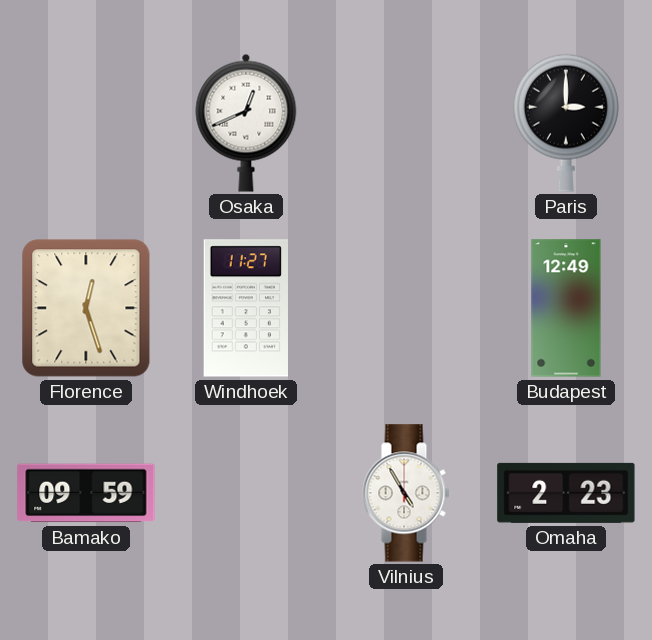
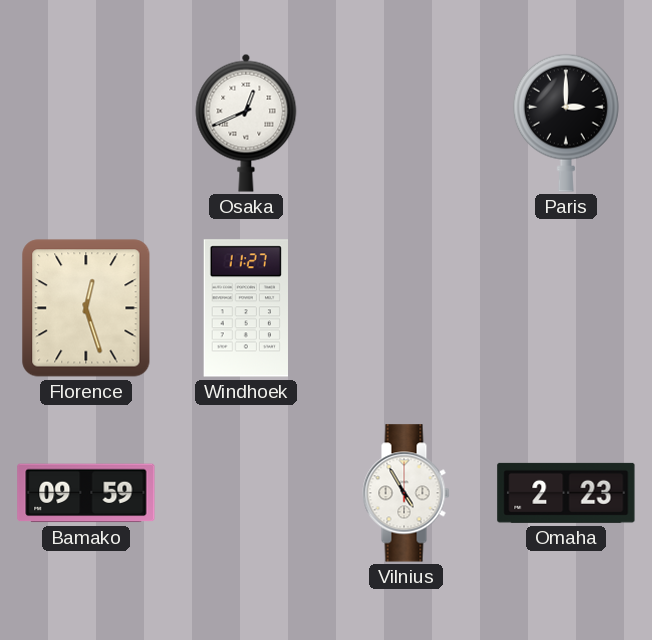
Budapest: 12:49 -> none
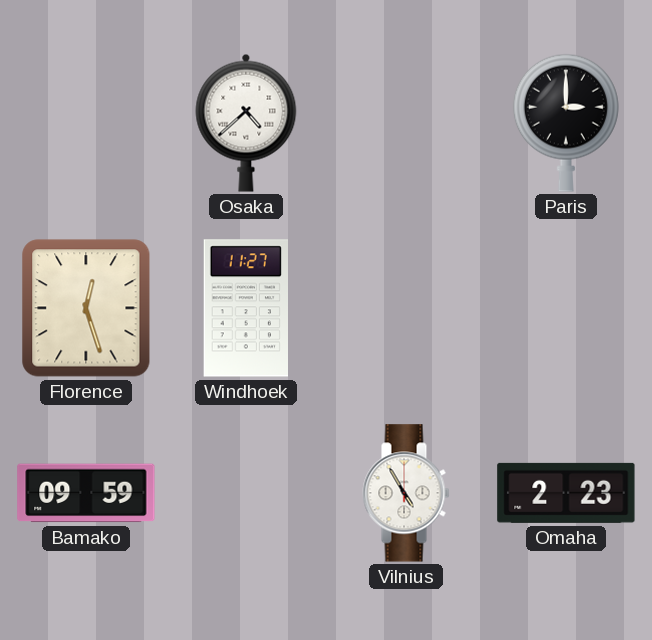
Osaka: 12:41 -> 4:38
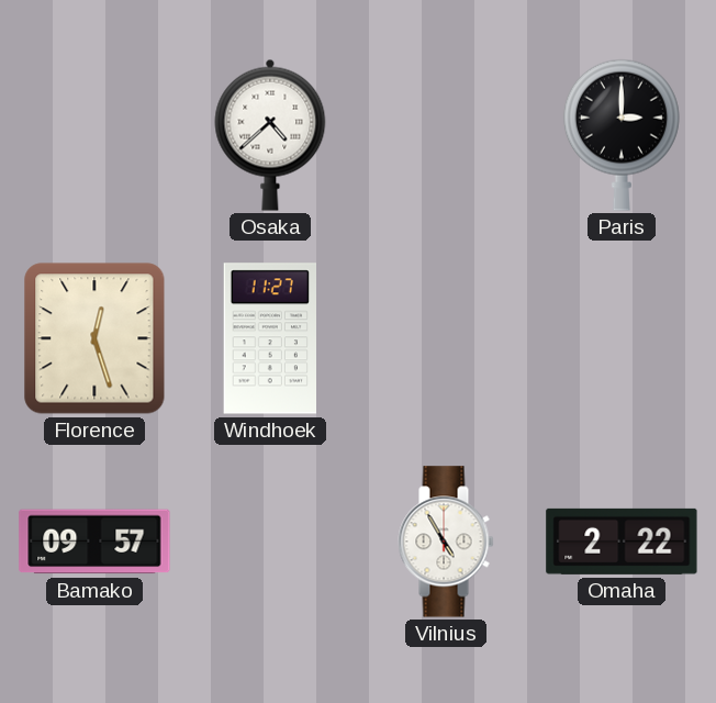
Bamako: 09:59 -> 09:57
Omaha: 2:23 -> 2:22
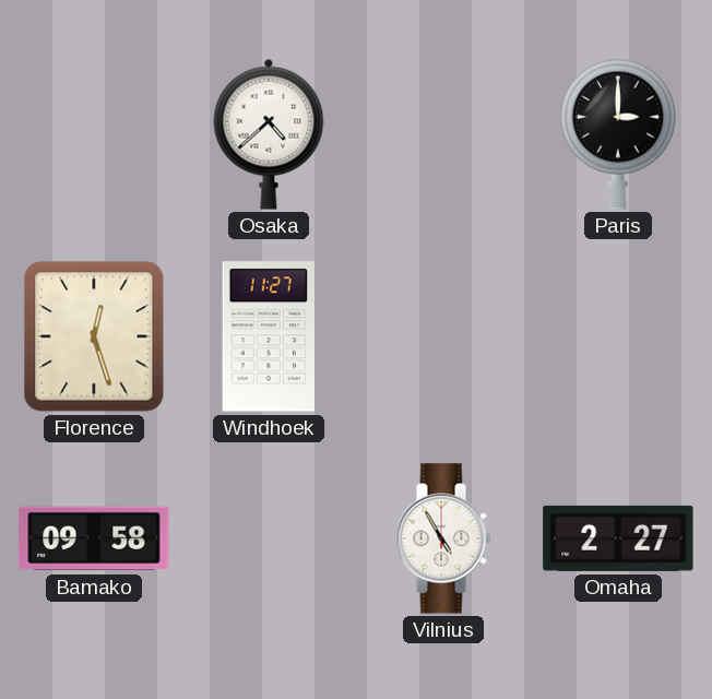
Bamako: 09:57 -> 09:58
Omaha: 2:22 -> 2:27
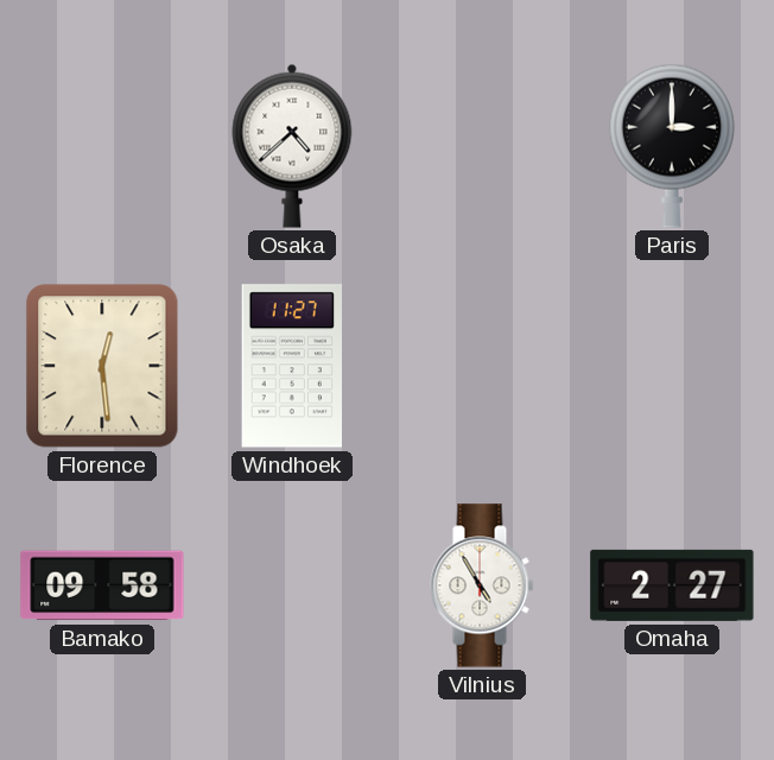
Florence: 12:27 -> 12:29
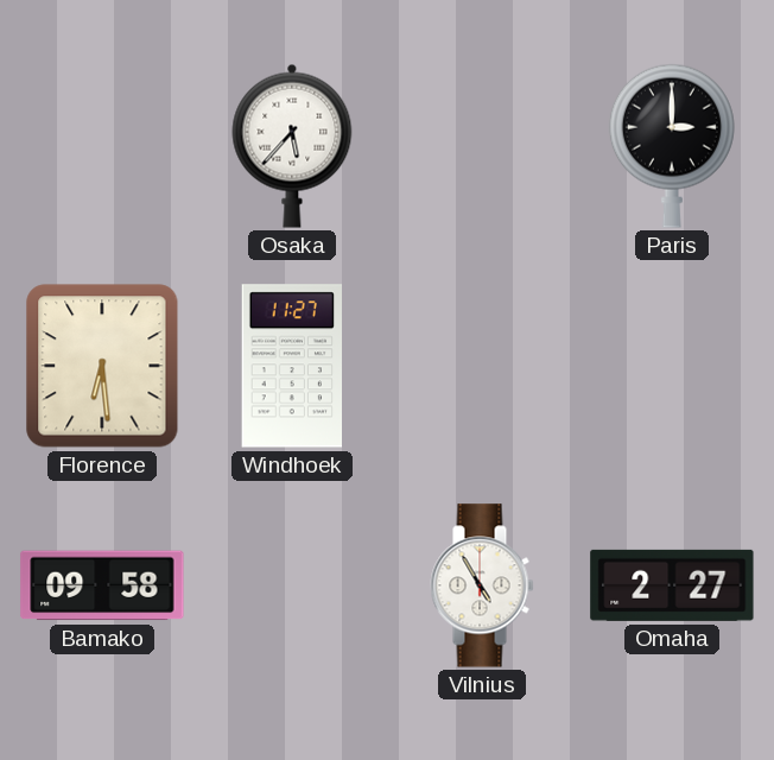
Osaka: 4:38 -> 5:37
Florence: 12:29 -> 6:29
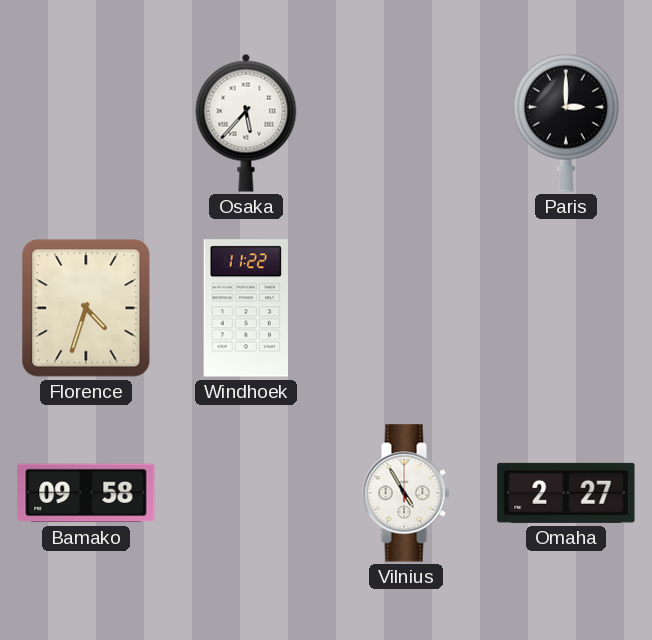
Florence: 6:29 -> 4:33
Windhoek: 11:27 -> 11:22
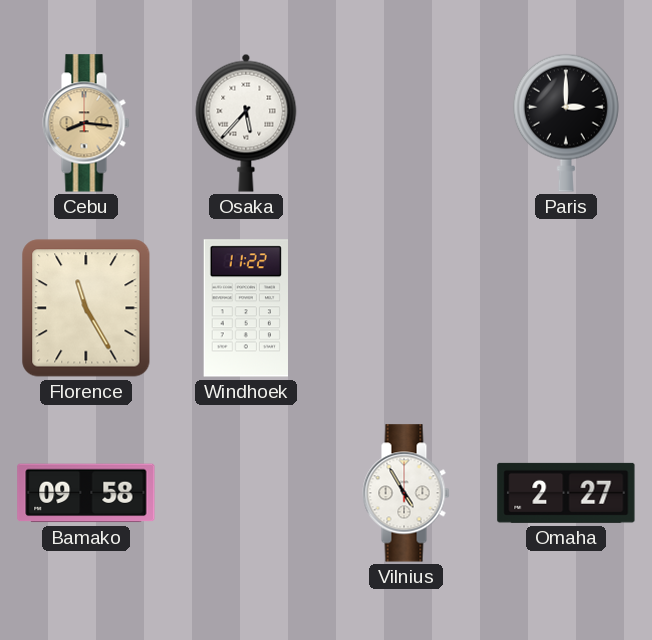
Cebu: none -> 8:16
Florence: 4:33 -> 11:25
